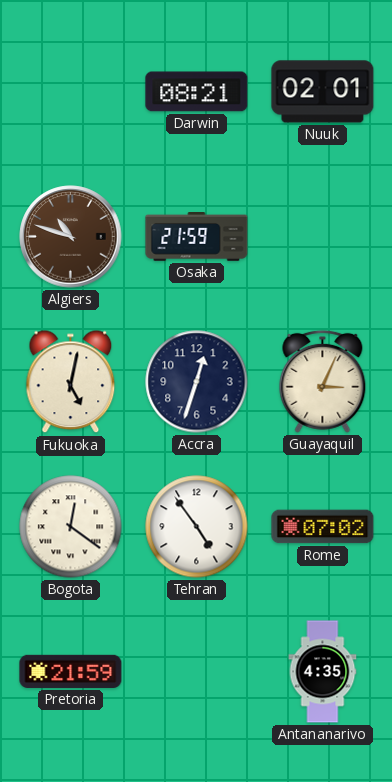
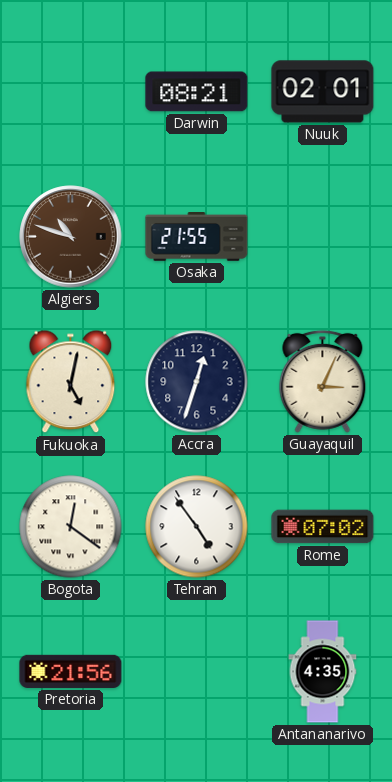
Osaka: 21:59 -> 21:55
Pretoria: 21:59 -> 21:56
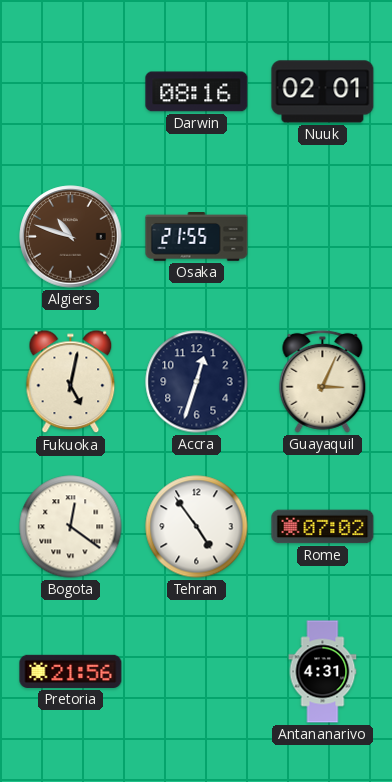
Darwin: 08:21 -> 08:16
Antananarivo: 4:35 -> 4:31
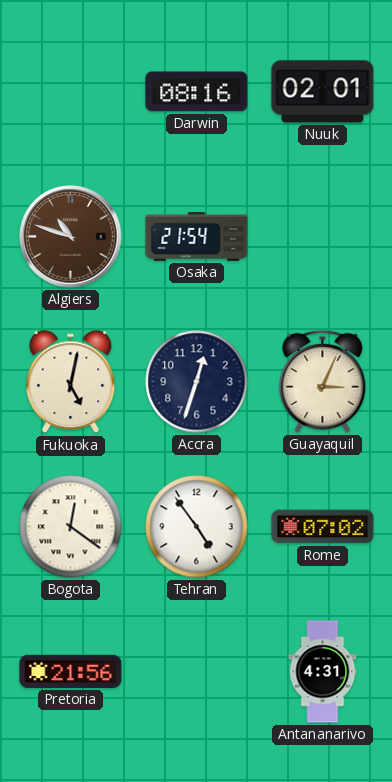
Osaka: 21:55 -> 21:54
